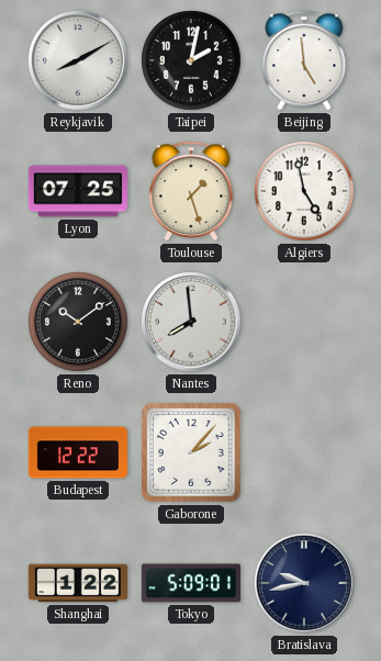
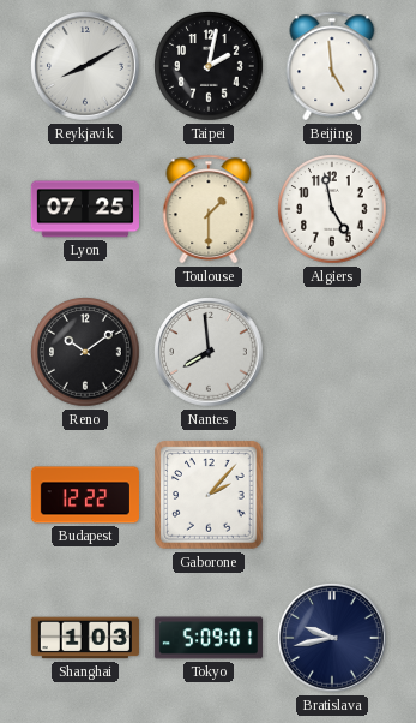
Toulouse: 1:27 -> 1:30
Shanghai: 1:22 -> 1:03
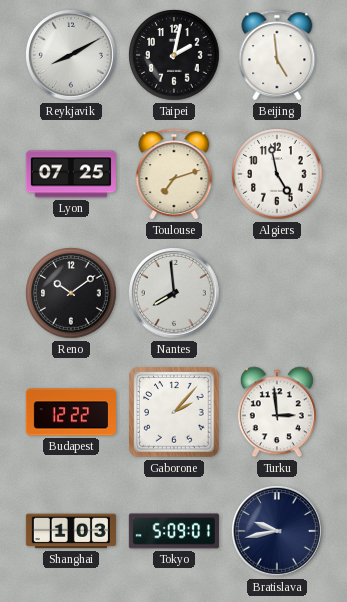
Toulouse: 1:30 -> 7:12
Turku: none -> 2:59
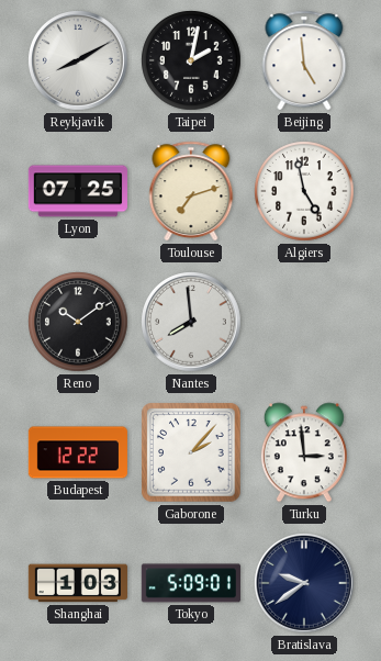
Bratislava: 9:43 -> 9:39
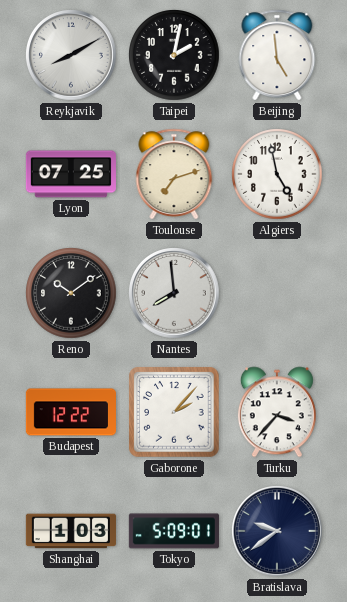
Turku: 2:59 -> 3:37
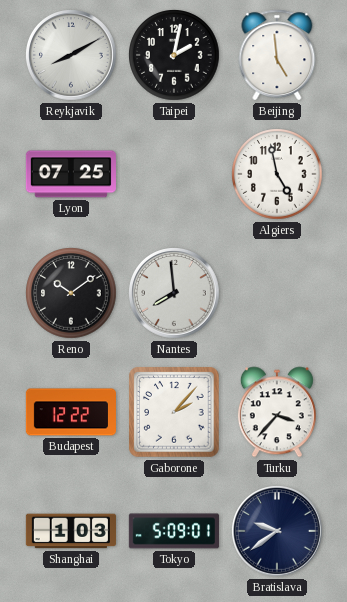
Toulouse: 7:12 -> none
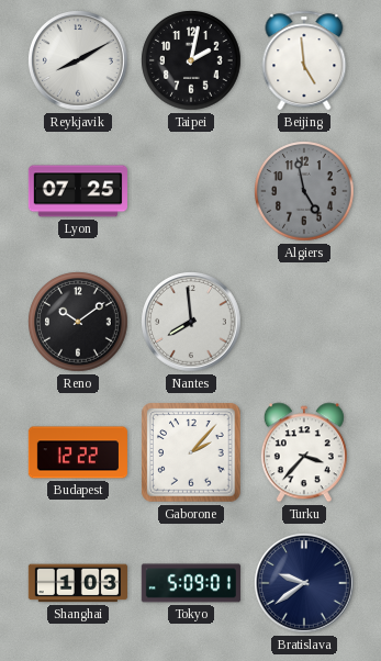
Algiers dial: white -> grey
